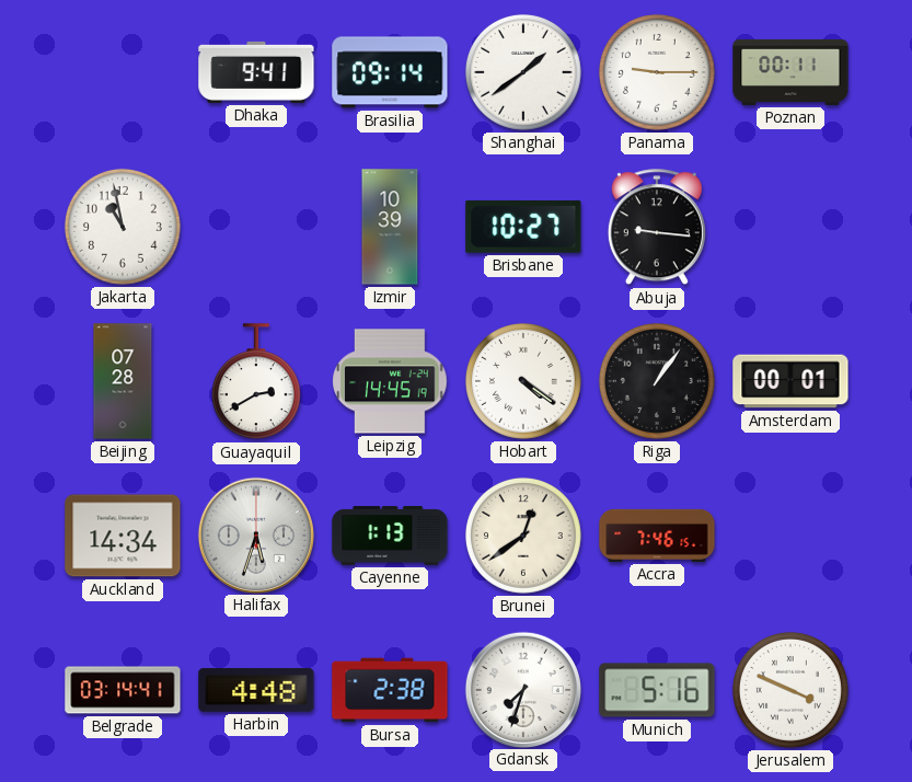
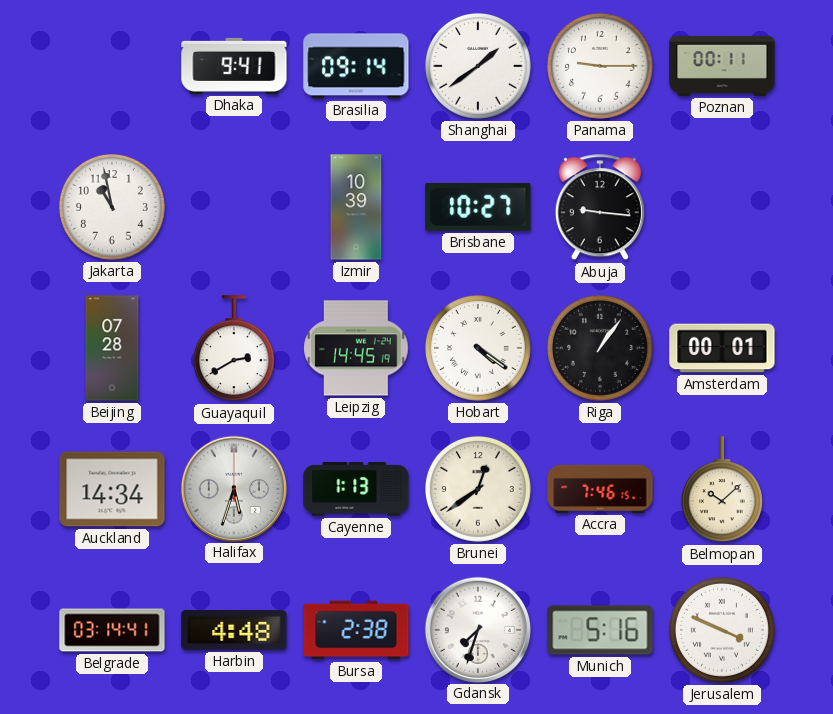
Belmopan: none -> 10:08
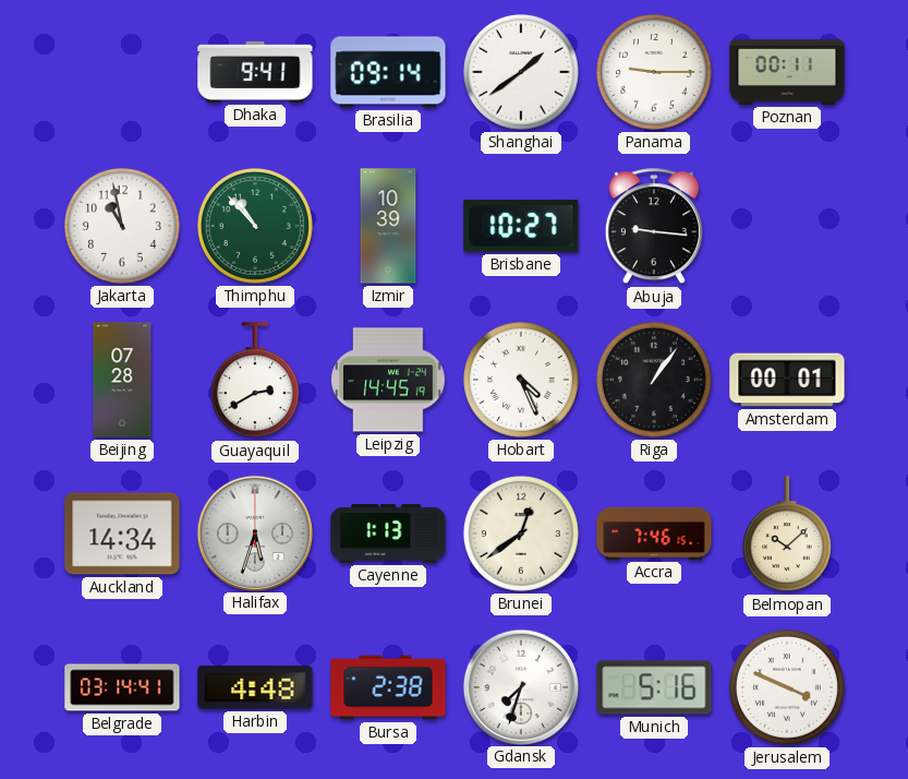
Thimphu: none -> 10:53
Hobart: 4:21 -> 4:26
